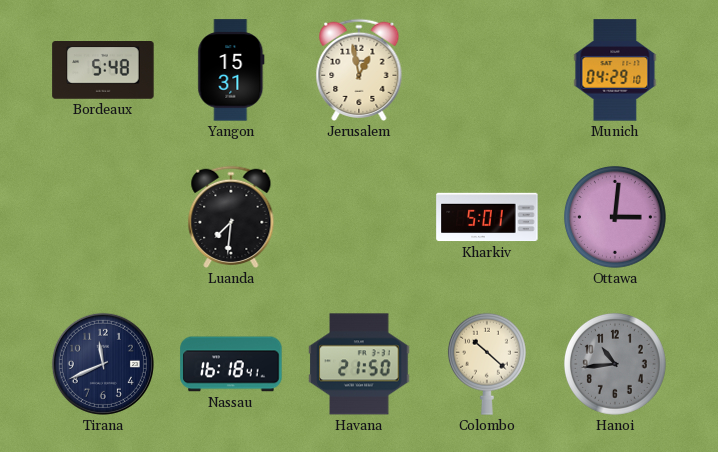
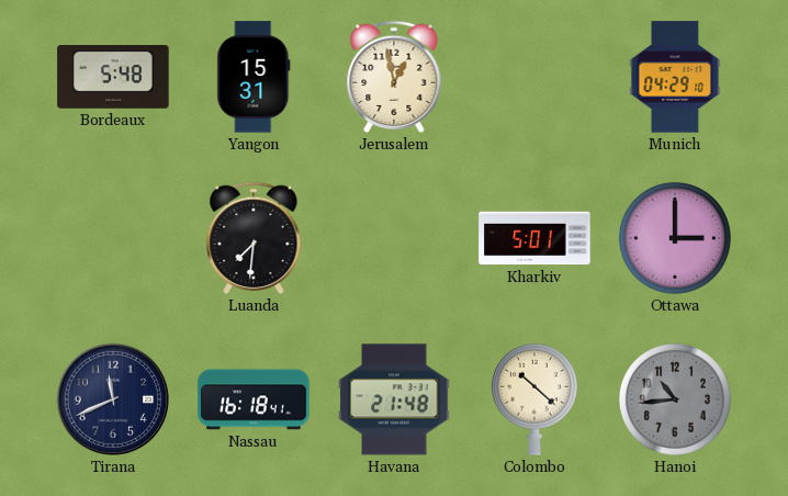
Ottawa: 3:01 -> 3:00
Havana: 21:50 -> 21:48
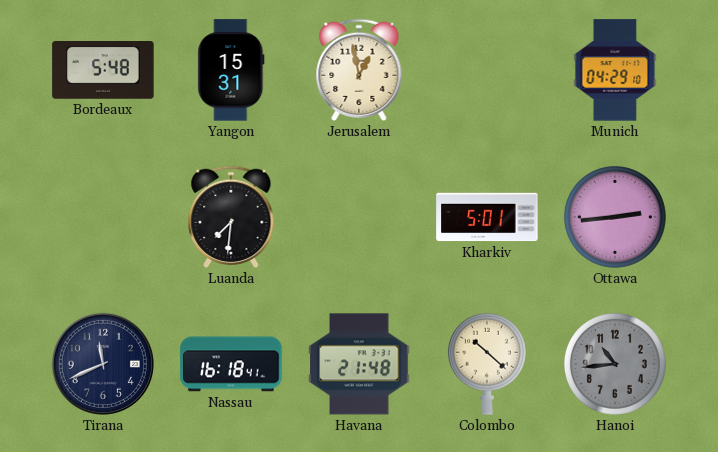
Ottawa: 3:00 -> 2:44
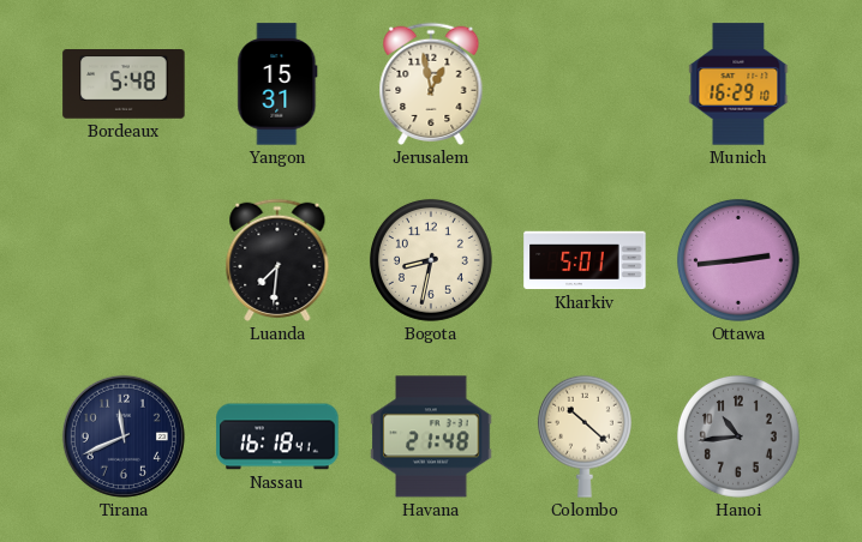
Munich: 04:29 -> 16:29
Bogota: none -> 8:32
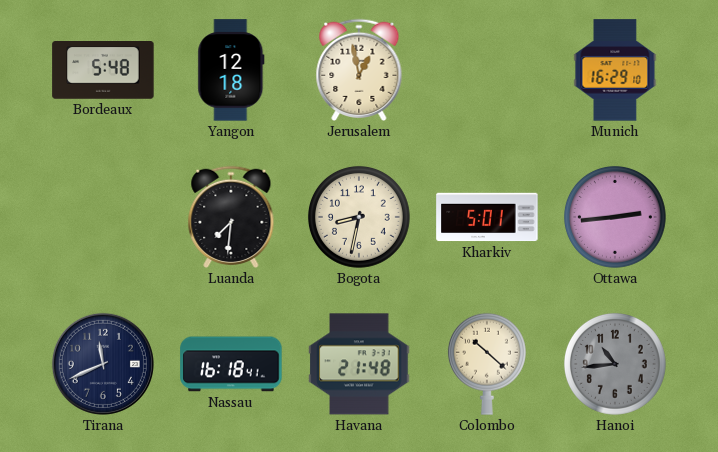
Yangon: 15:31 -> 12:18
